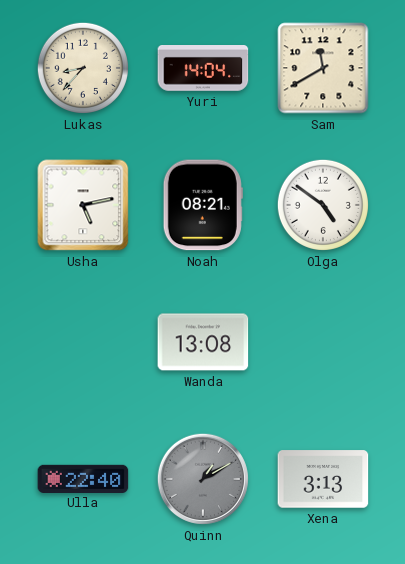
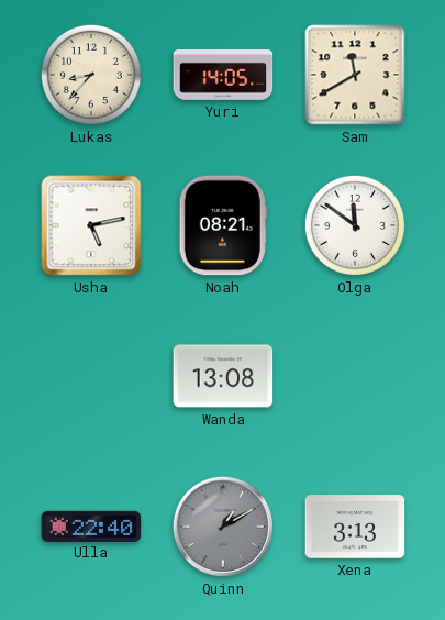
Yuri: 14:04 -> 14:05
Olga: 4:51 -> 11:51
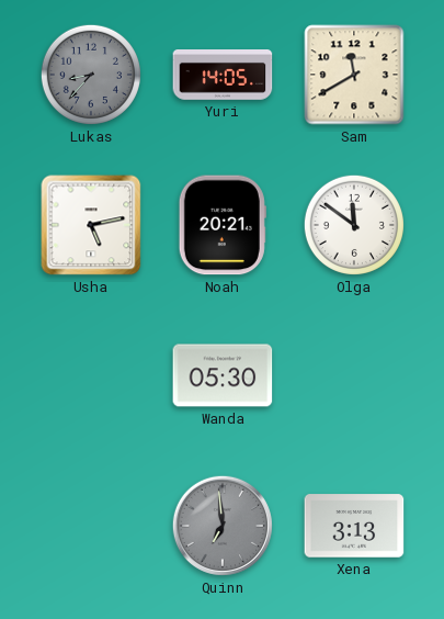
Lukas dial: cream -> grey
Noah: 08:21 -> 20:21
Wanda: 13:08 -> 05:30
Ulla: 22:40 -> none
Quinn: 1:10 -> 6:59
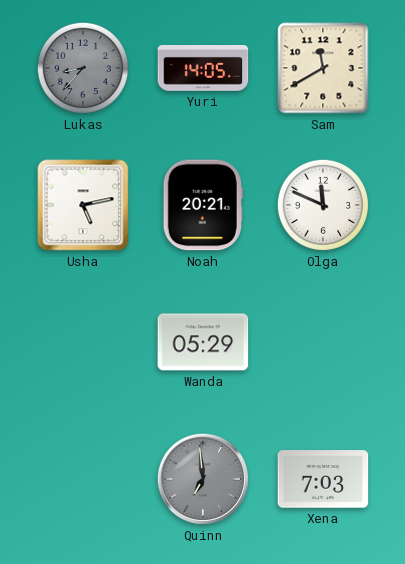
Olga: 11:51 -> 11:49
Wanda: 05:30 -> 05:29
Xena: 3:13 -> 7:03
